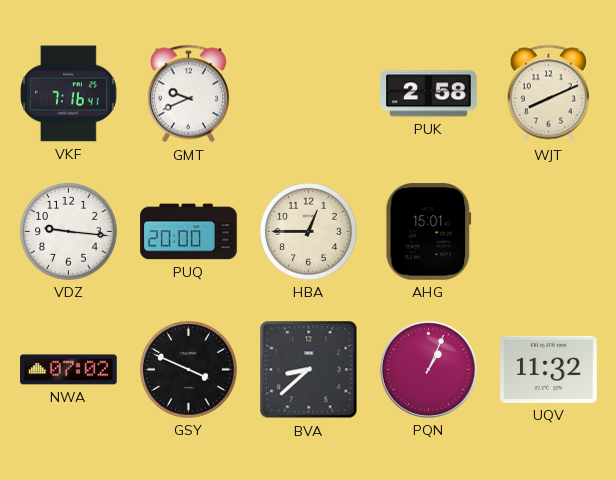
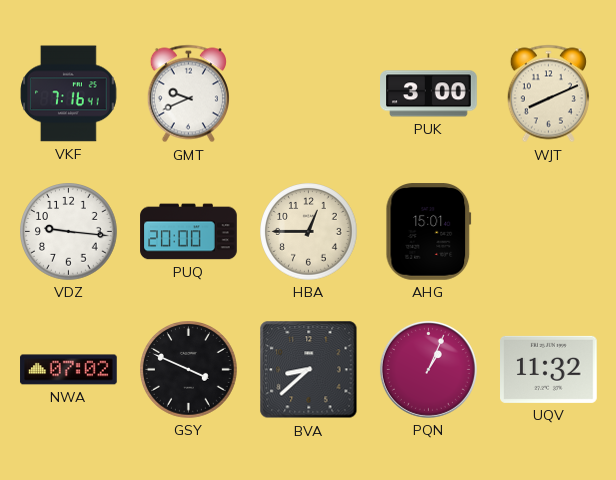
PUK: 2:58 -> 3:00
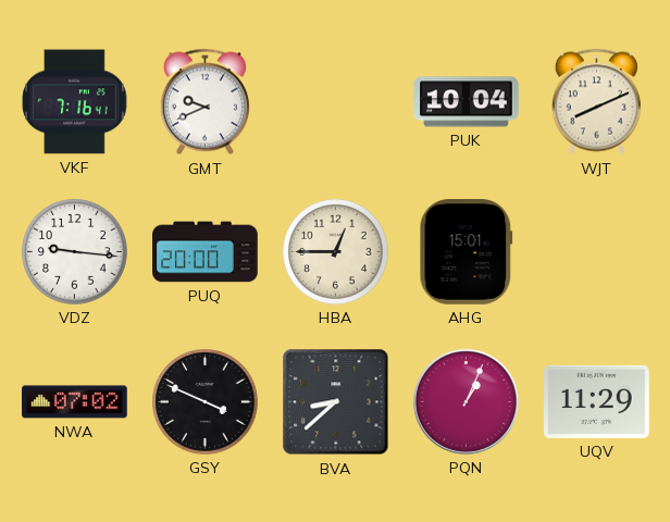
PUK: 3:00 -> 10:04
UQV: 11:32 -> 11:29
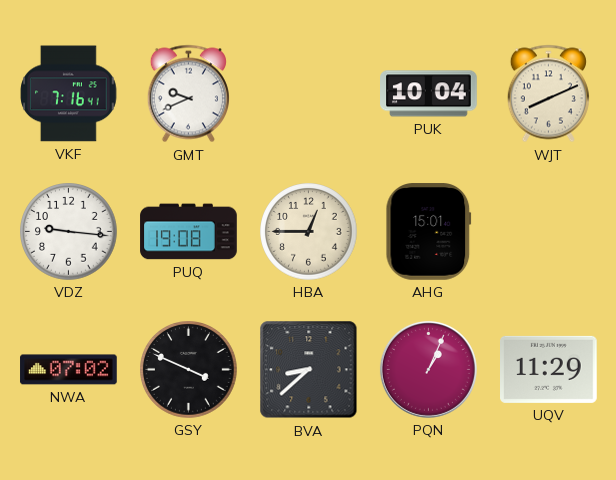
PUQ: 20:00 -> 19:08
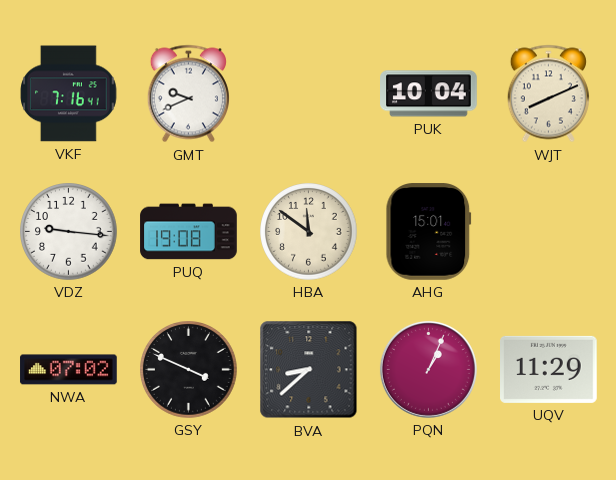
HBA: 12:45 -> 11:51
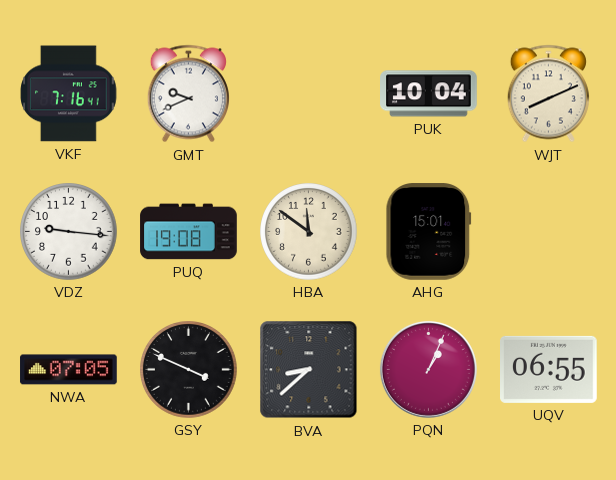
NWA: 07:02 -> 07:05
UQV: 11:29 -> 06:55
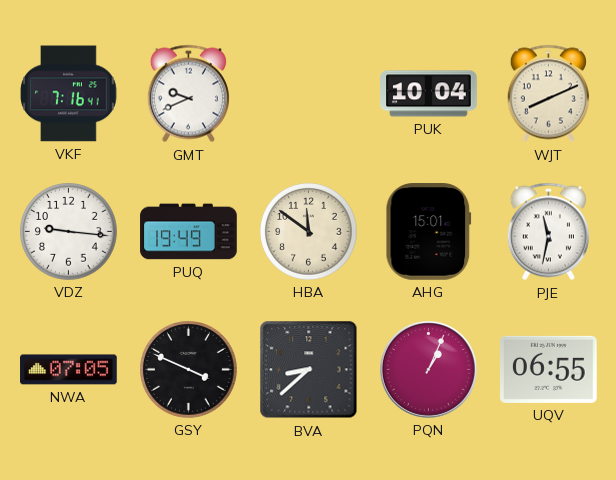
PUQ: 19:08 -> 19:49
PJE: none -> 11:32
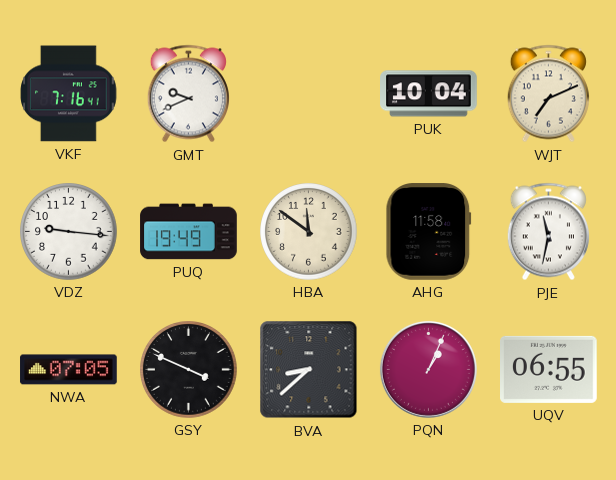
WJT: 8:11 -> 7:11
AHG: 15:01 -> 11:58
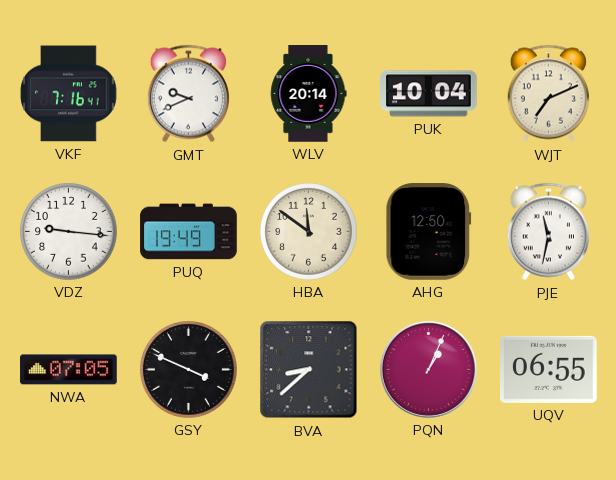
WLV: none -> 20:14
AHG: 11:58 -> 12:50
